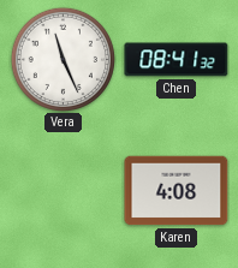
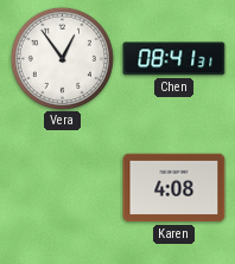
Vera: 11:26 -> 12:54
Chen: 08:41:32 -> 08:41:31
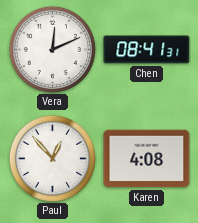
Vera: 12:54 -> 12:11
Paul: none -> 12:53
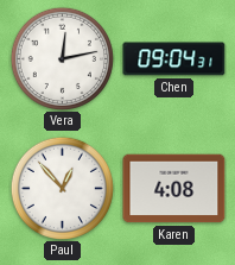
Vera: 12:11 -> 12:13
Chen: 08:41 -> 09:04
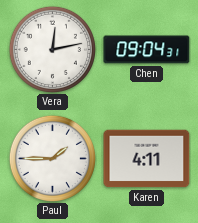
Paul: 12:53 -> 1:45
Karen: 4:08 -> 4:11
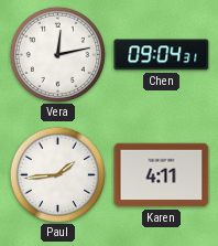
Paul: 1:45 -> 1:44
